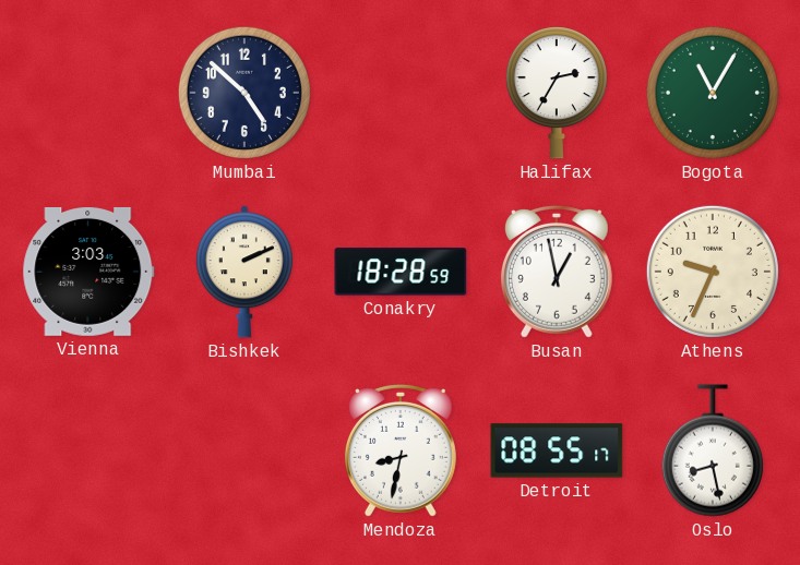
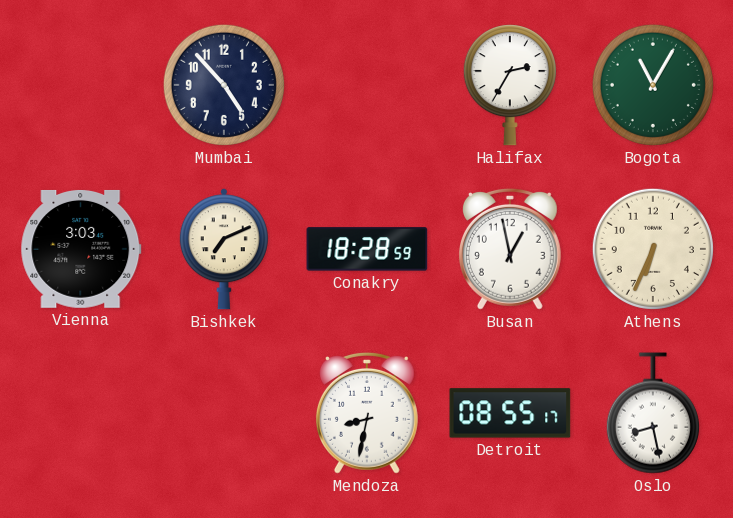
Mumbai: 4:52 -> 4:53
Bishkek: 2:11 -> 7:11
Athens: 9:34 -> 6:34
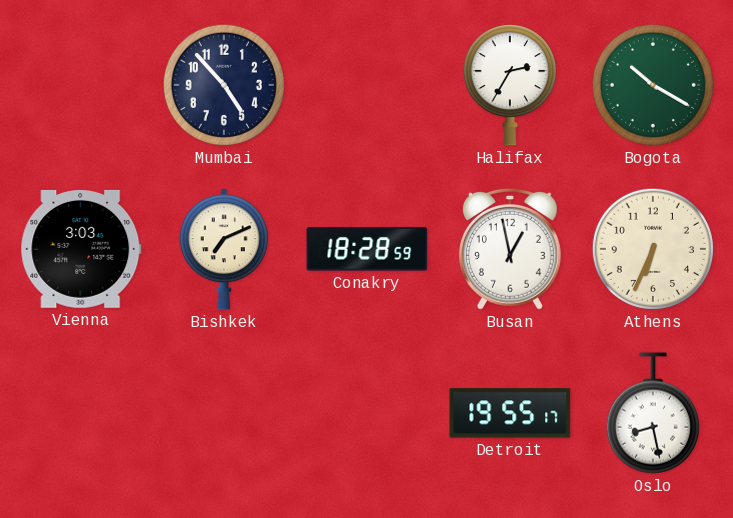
Bogota: 11:05 -> 10:20
Mendoza: 8:32 -> none
Detroit: 08:55 -> 19:55
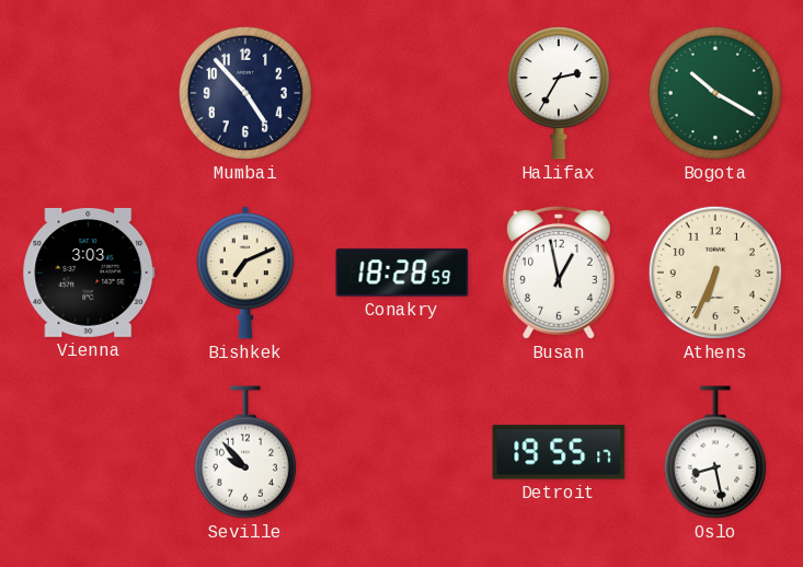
Seville: none -> 9:53
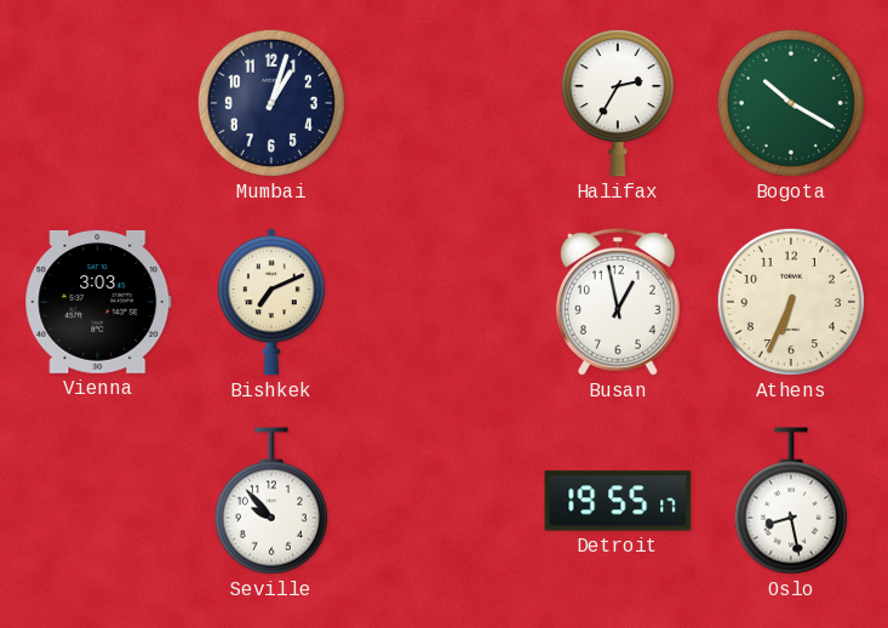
Mumbai: 4:53 -> 1:03
Conakry: 18:28 -> none
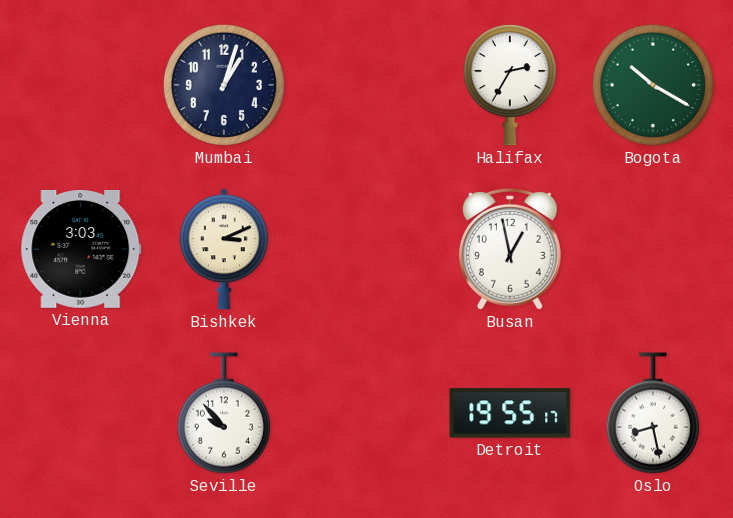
Bishkek: 7:11 -> 3:11
Athens: 6:34 -> none
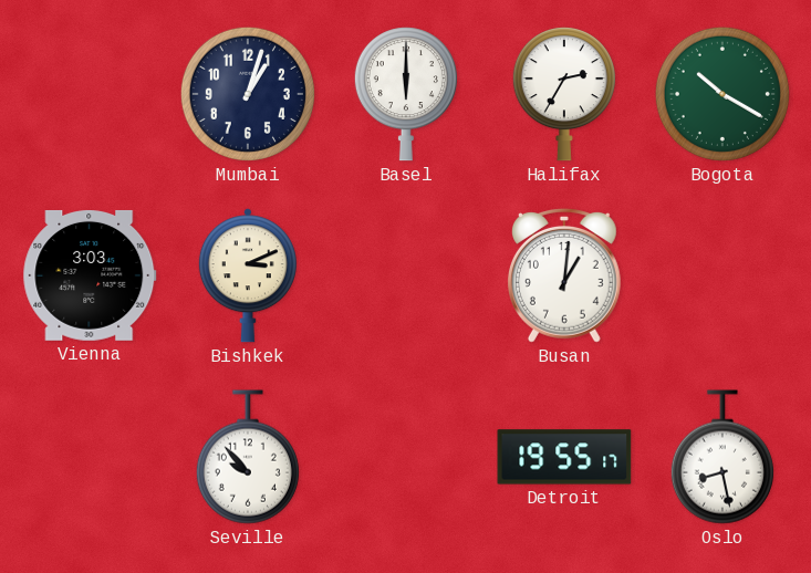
Basel: none -> 6:00
Busan: 12:58 -> 1:01
